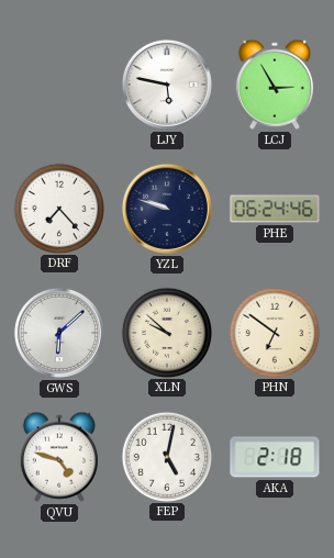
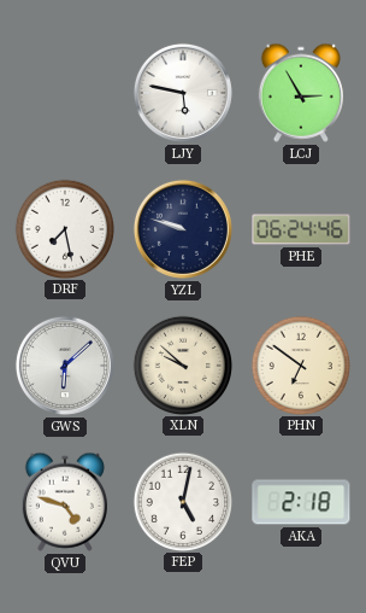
DRF: 7:23 -> 7:28
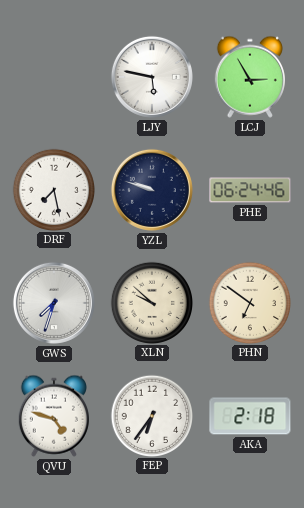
GWS: 6:08 -> 7:33
FEP: 5:02 -> 6:36
